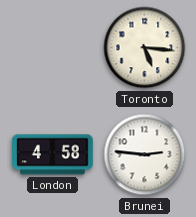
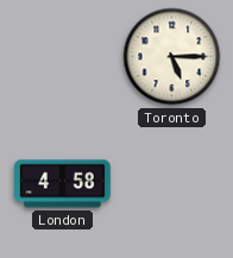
Toronto: 5:16 -> 5:15
Brunei: 2:46 -> none
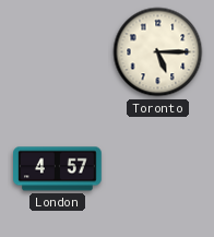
London: 4:58 -> 4:57
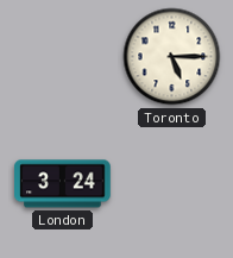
London: 4:57 -> 3:24
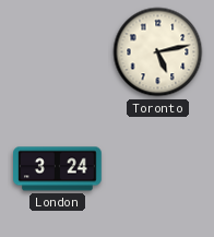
Toronto: 5:15 -> 5:13
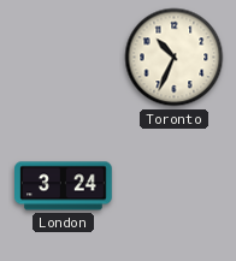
Toronto: 5:13 -> 10:34
